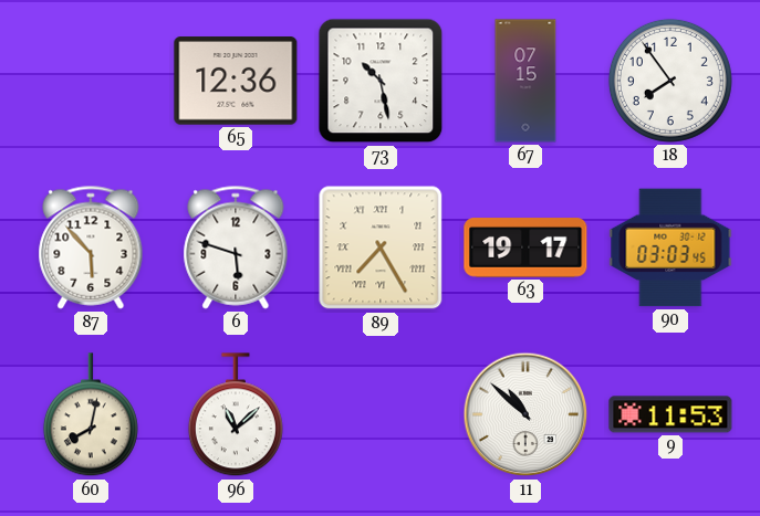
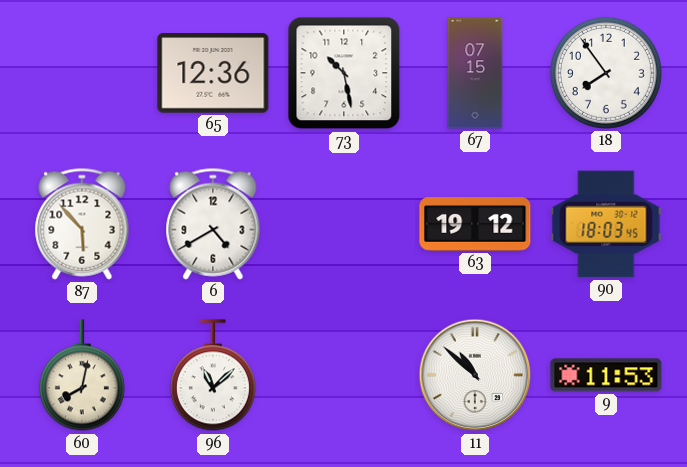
6: 5:48 -> 4:40
89: 7:25 -> none
63: 19:17 -> 19:12
90: 03:03 -> 18:03
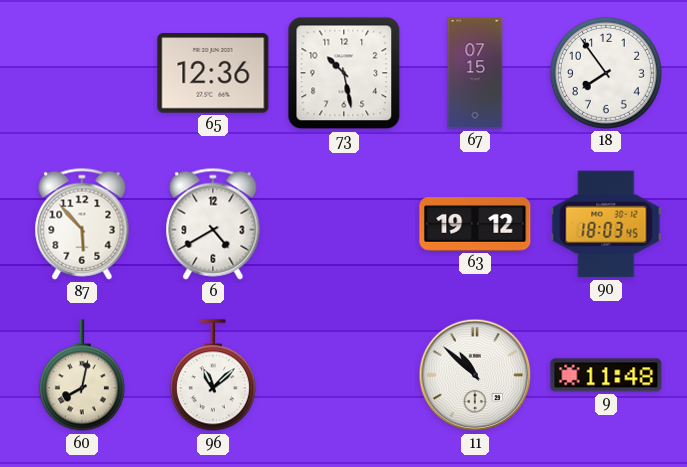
9: 11:53 -> 11:48
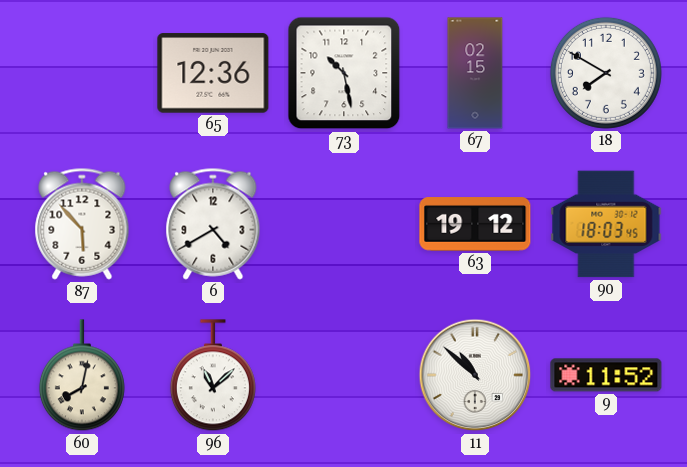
67: 07:15 -> 02:15
18: 7:54 -> 7:50
9: 11:48 -> 11:52
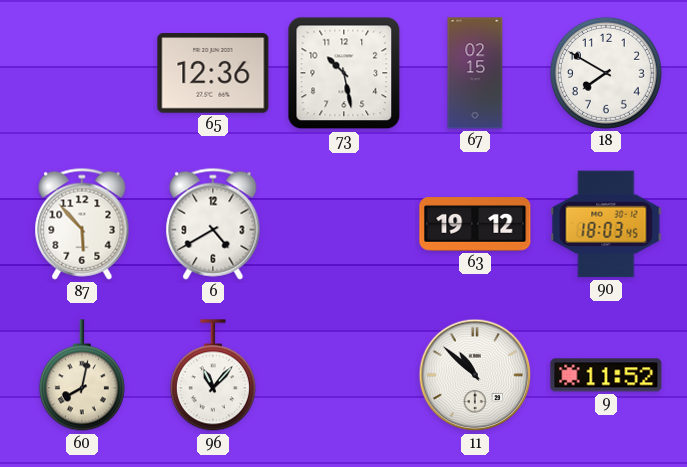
96: 11:08 -> 11:07
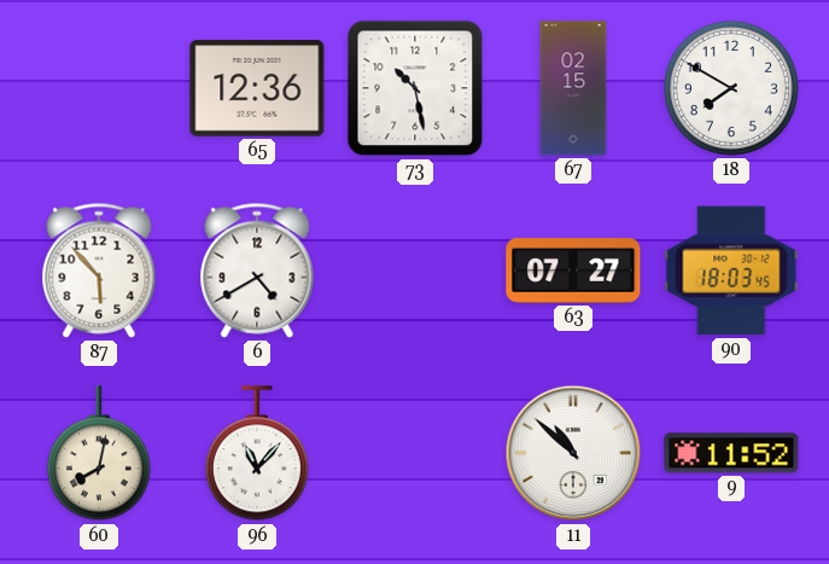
63: 19:12 -> 07:27
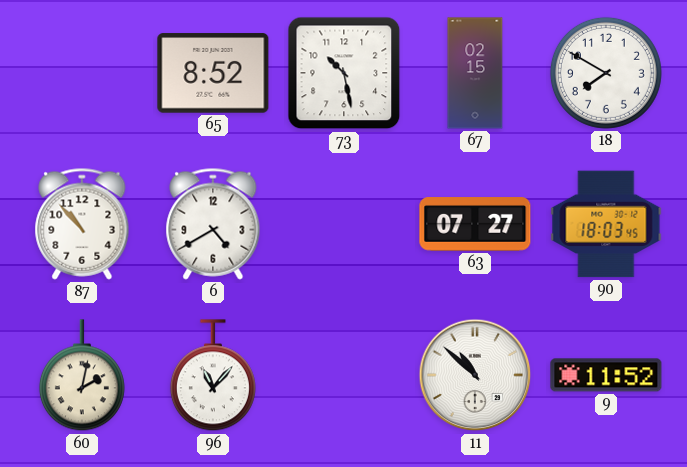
65: 12:36 -> 8:52
87: 5:53 -> 10:53
60: 8:02 -> 2:02
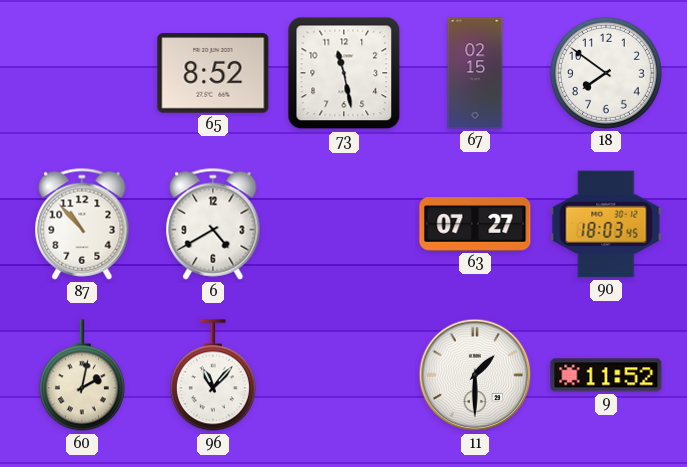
73: 10:28 -> 11:28
18: 7:50 -> 7:51
11: 10:52 -> 1:30
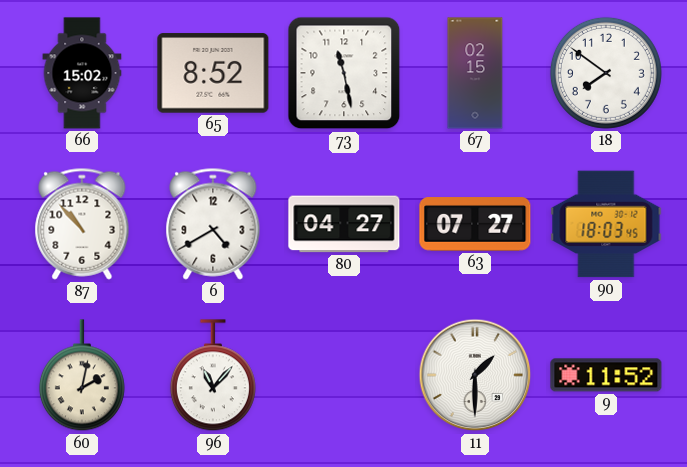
66: none -> 15:02
80: none -> 04:27
